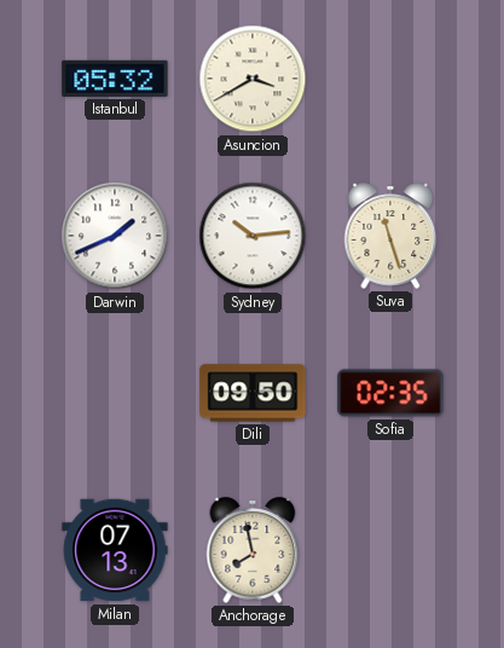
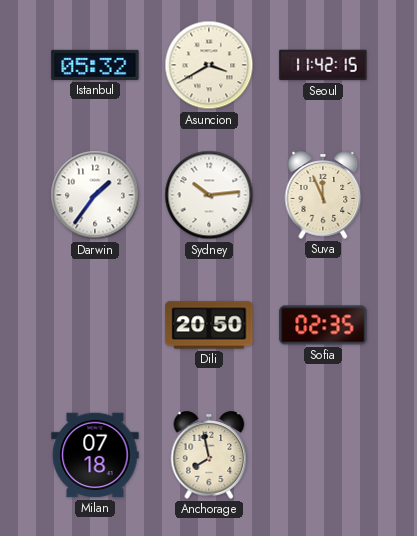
Seoul: none -> 11:42
Darwin: 1:41 -> 1:36
Suva: 11:27 -> 11:56
Dili: 09:50 -> 20:50
Milan: 07:13 -> 07:18
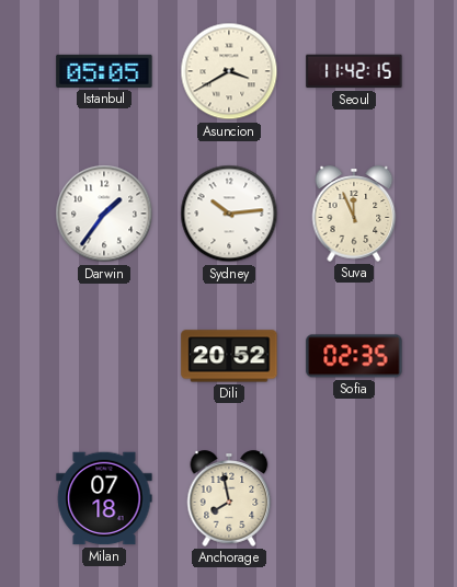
Istanbul: 05:32 -> 05:05
Dili: 20:50 -> 20:52
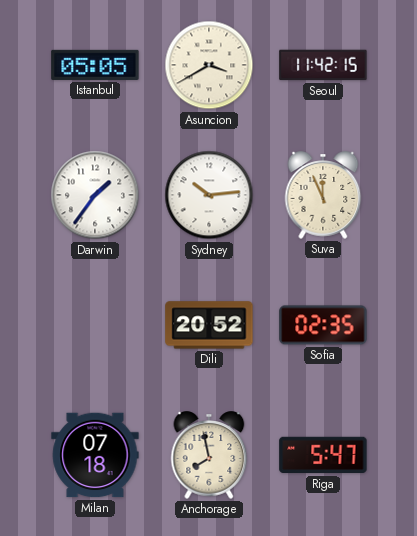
Riga: none -> 5:47
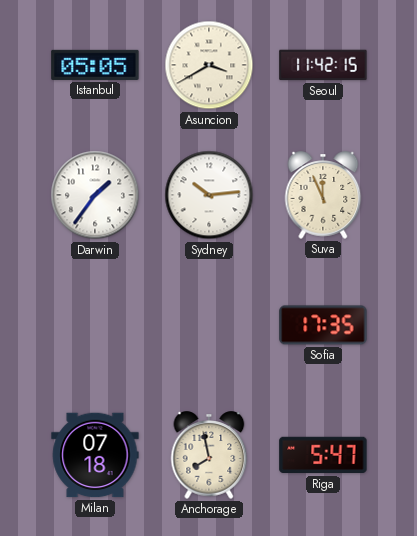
Dili: 20:52 -> none
Sofia: 02:35 -> 17:35
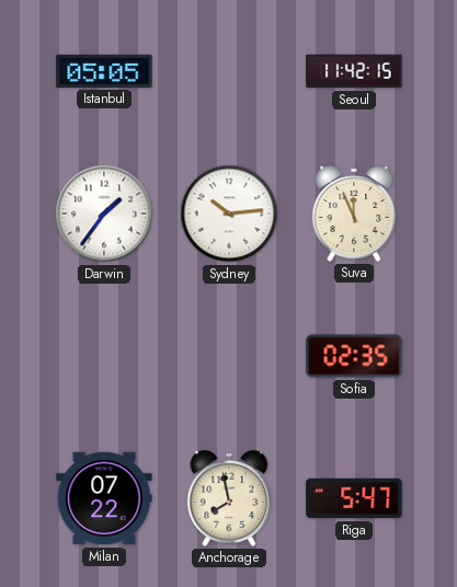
Asuncion: 3:40 -> none
Sofia: 17:35 -> 02:35
Milan: 07:18 -> 07:22
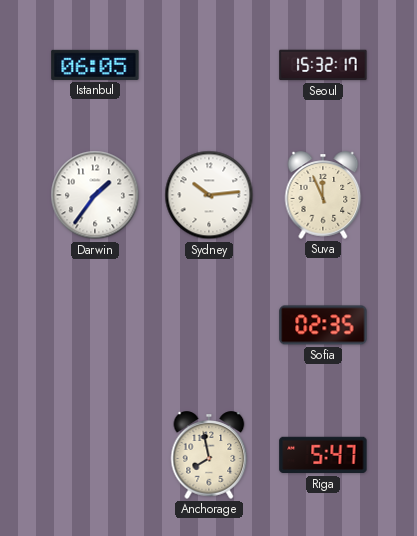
Istanbul: 05:05 -> 06:05
Seoul: 11:42 -> 15:32
Milan: 07:22 -> none
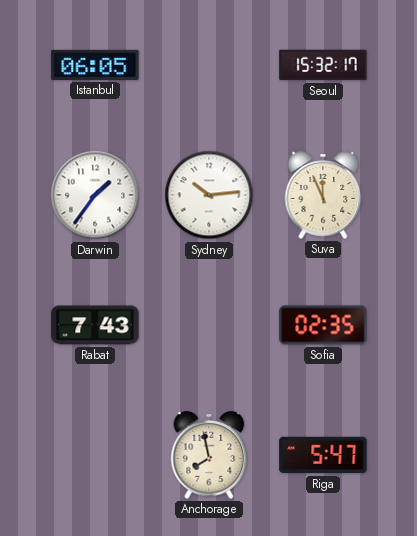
Rabat: none -> 7:43
